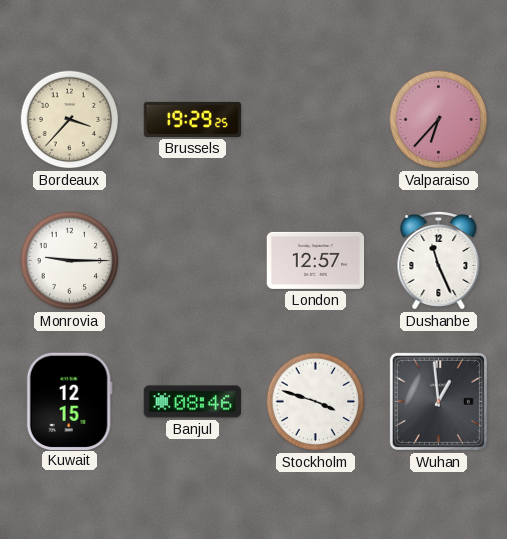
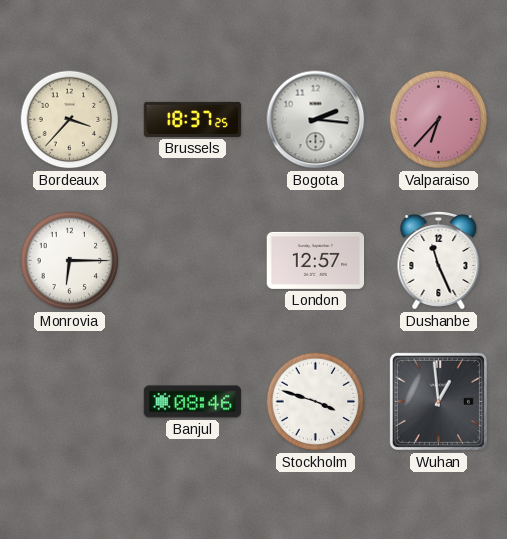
Brussels: 19:29 -> 18:37
Bogota: none -> 2:16
Monrovia: 9:15 -> 6:15
Kuwait: 12:15 -> none
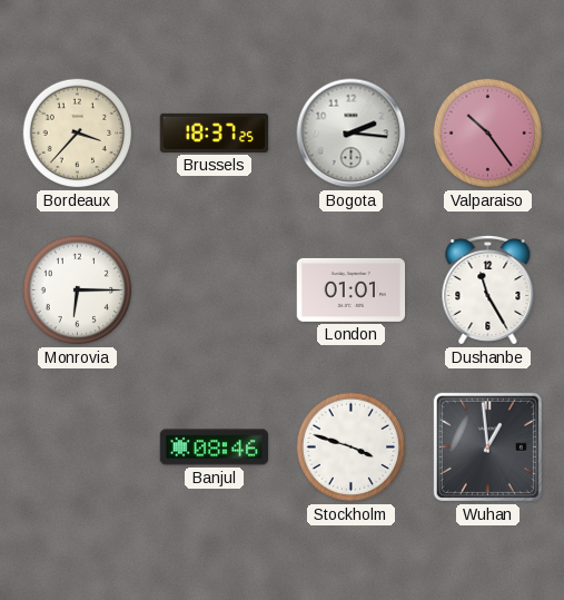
Valparaiso: 6:37 -> 10:24
London: 12:57 -> 01:01
Dushanbe: 11:26 -> 11:25
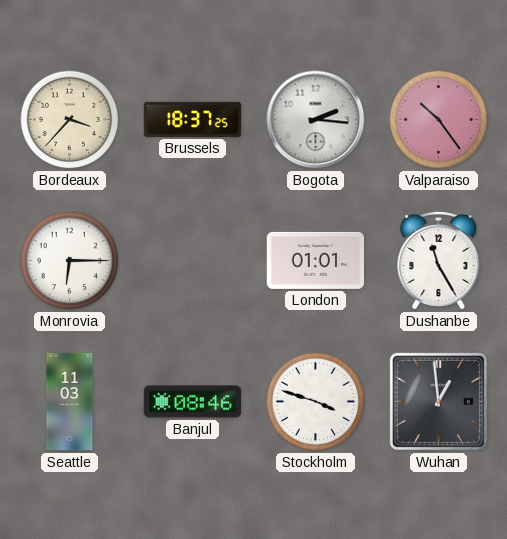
Seattle: none -> 11:03
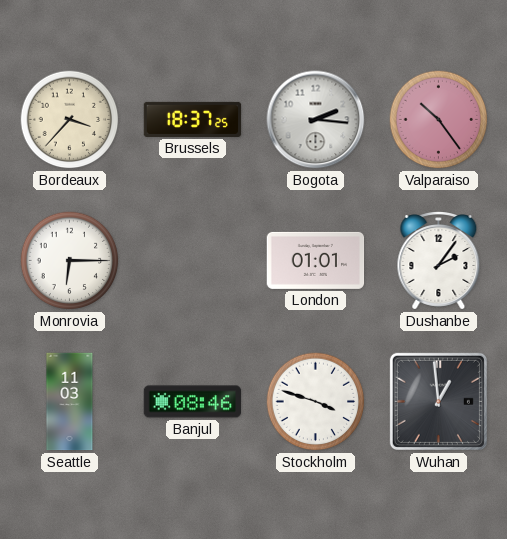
Dushanbe: 11:25 -> 2:06
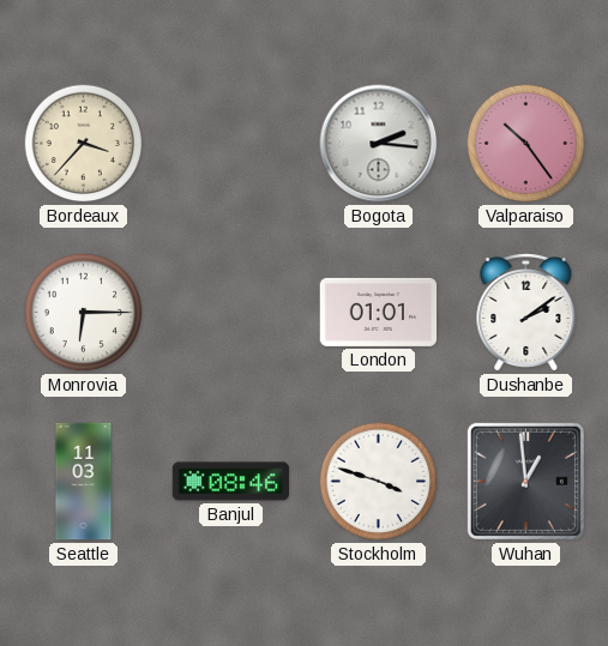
Brussels: 18:37 -> none
Dushanbe: 2:06 -> 2:09
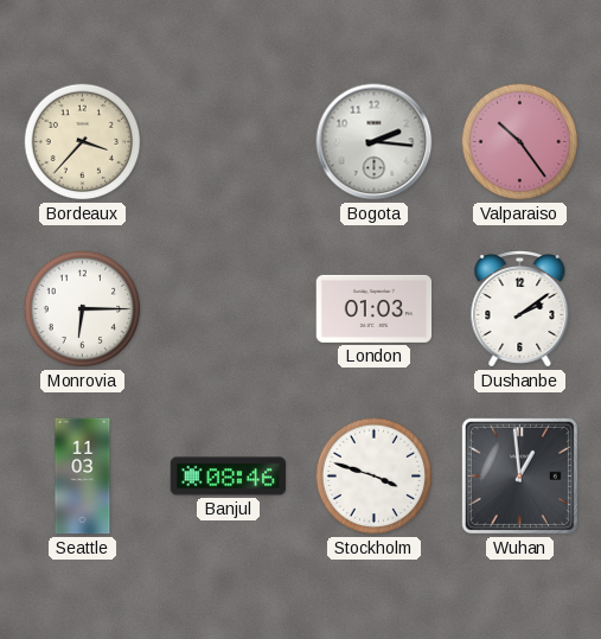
London: 01:01 -> 01:03
